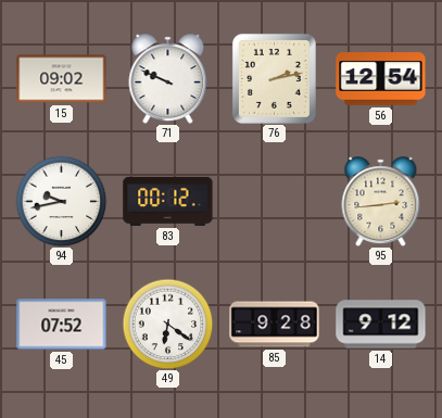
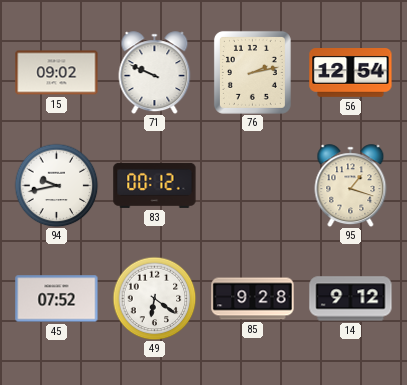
95: 2:44 -> 1:18
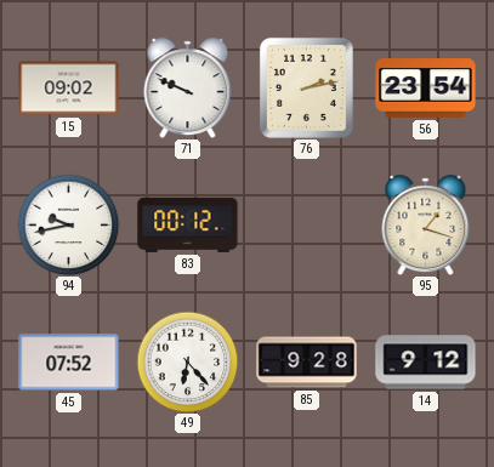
56: 12:54 -> 23:54
49: 6:21 -> 6:23
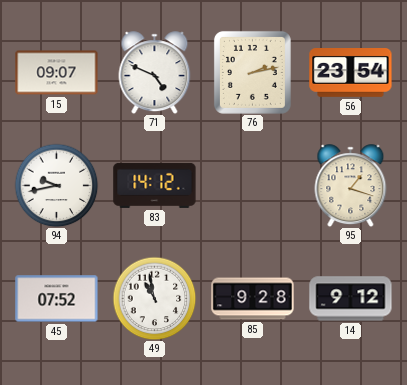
15: 09:02 -> 09:07
71: 9:49 -> 4:49
83: 00:12 -> 14:12
49: 6:23 -> 10:58
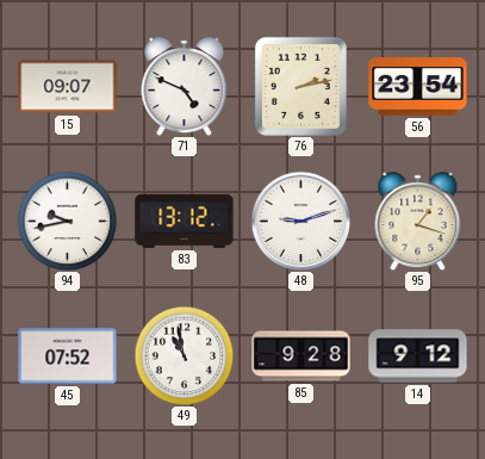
83: 14:12 -> 13:12
48: none -> 9:12
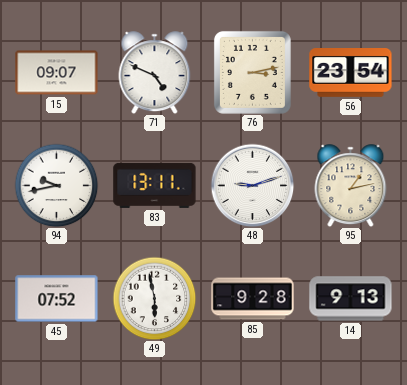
76: 2:13 -> 3:13
83: 13:12 -> 13:11
95: 1:18 -> 1:13
49: 10:58 -> 5:58
14: 9:12 -> 9:13
